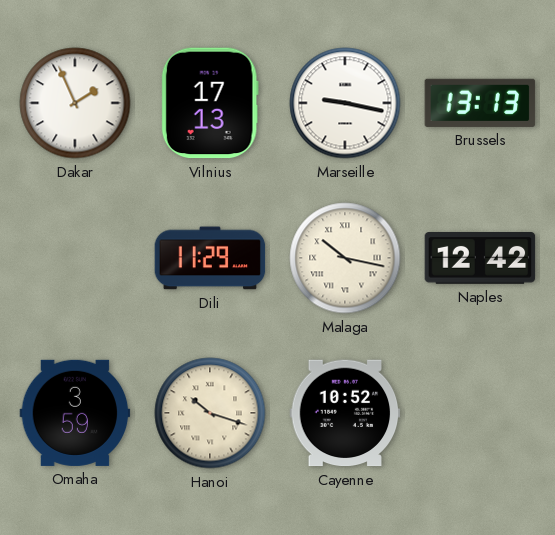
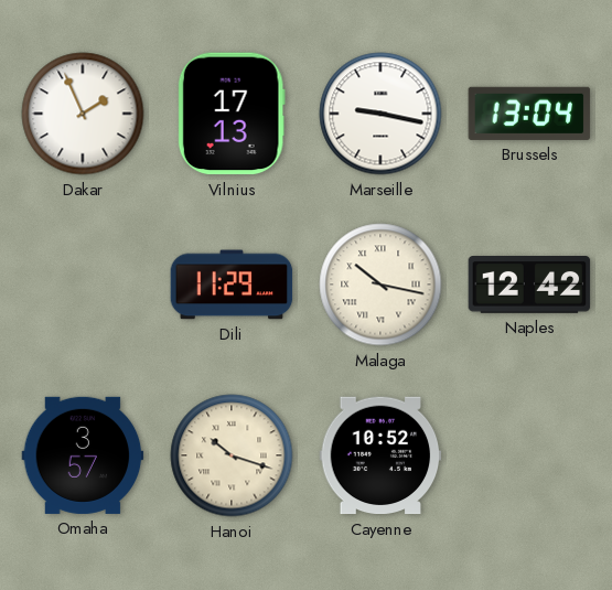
Brussels: 13:13 -> 13:04
Omaha: 3:59 -> 3:57
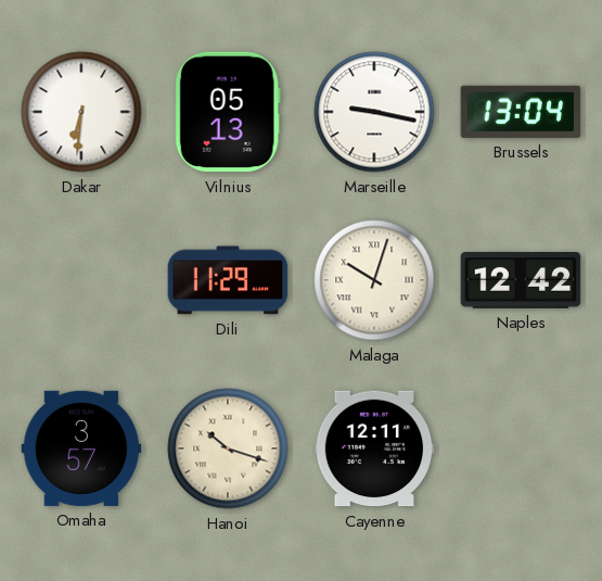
Dakar: 1:56 -> 6:31
Vilnius: 17:13 -> 05:13
Malaga: 10:17 -> 10:03
Cayenne: 10:52 -> 12:11
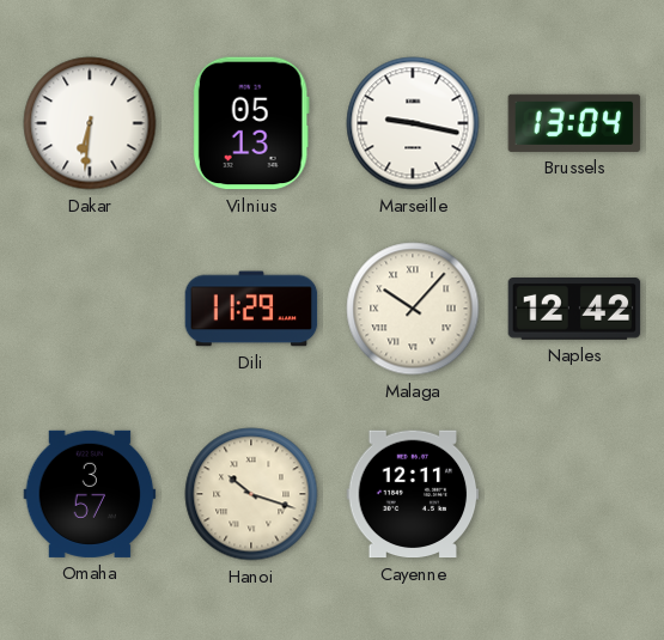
Malaga: 10:03 -> 10:07
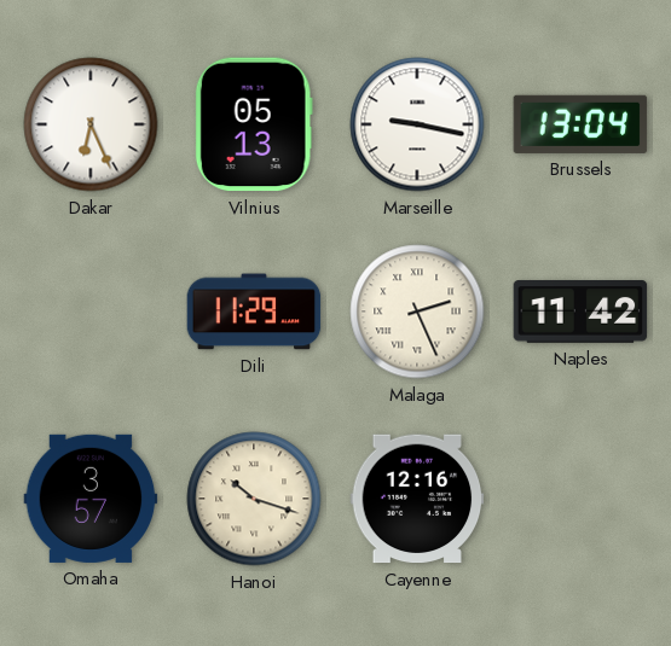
Dakar: 6:31 -> 6:26
Malaga: 10:07 -> 2:26
Naples: 12:42 -> 11:42
Cayenne: 12:11 -> 12:16
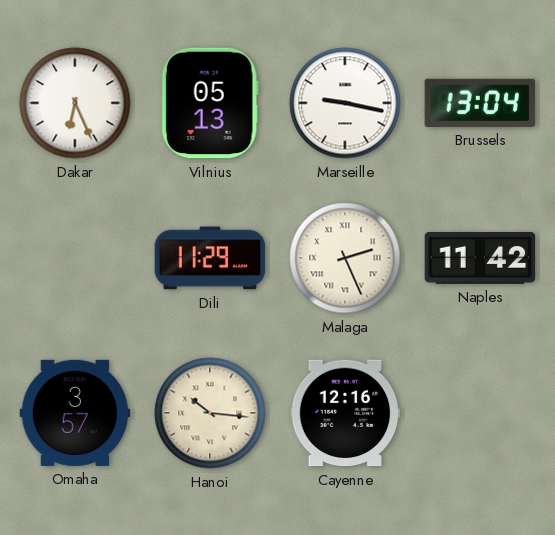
Hanoi: 10:18 -> 10:16
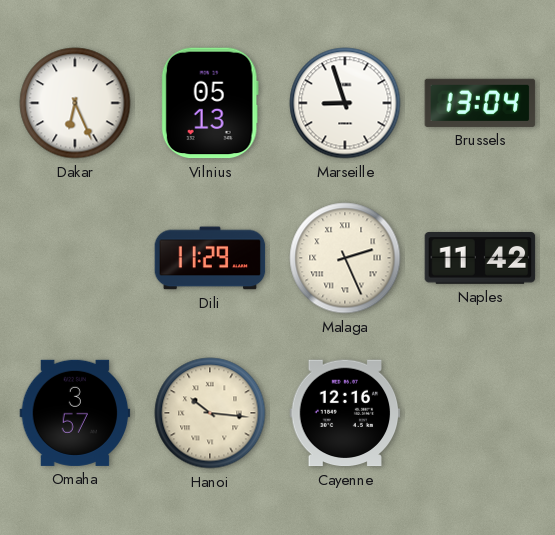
Marseille: 9:17 -> 8:57
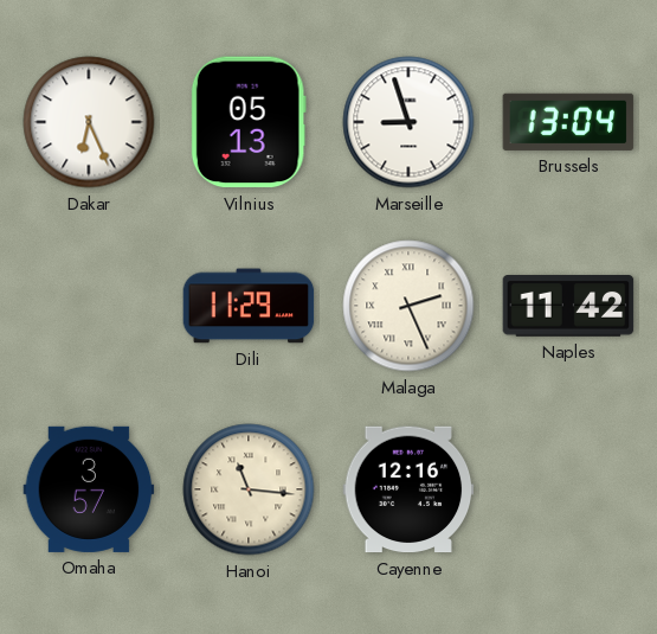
Hanoi: 10:16 -> 11:16
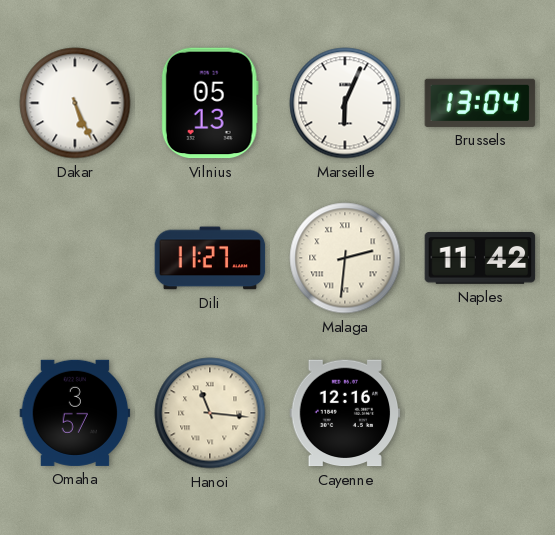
Dakar: 6:26 -> 5:26
Marseille: 8:57 -> 6:04
Dili: 11:29 -> 11:27
Malaga: 2:26 -> 2:31
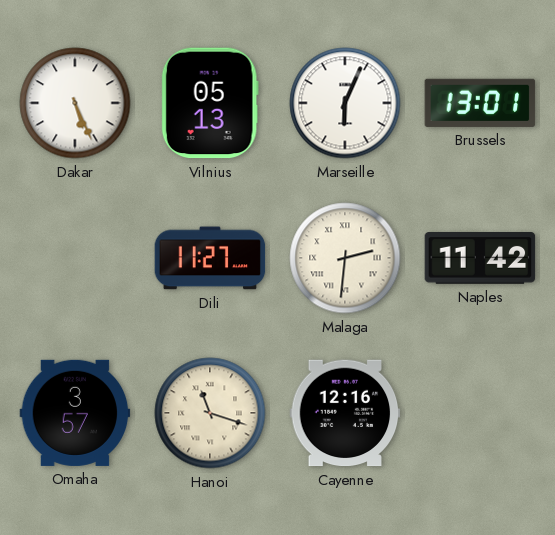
Brussels: 13:04 -> 13:01
Hanoi: 11:16 -> 11:18
